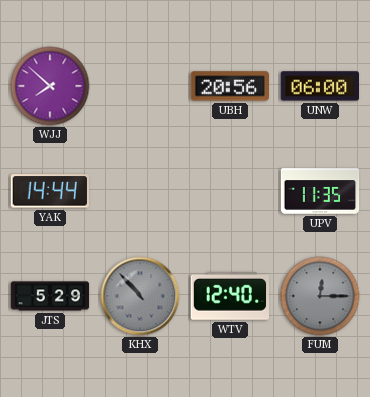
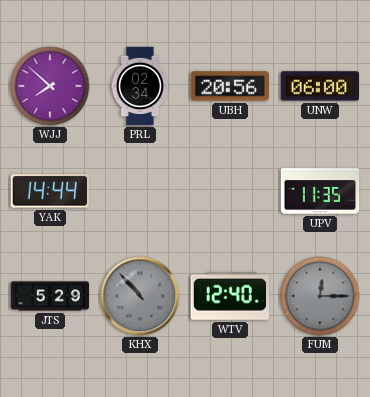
PRL: none -> 02:34
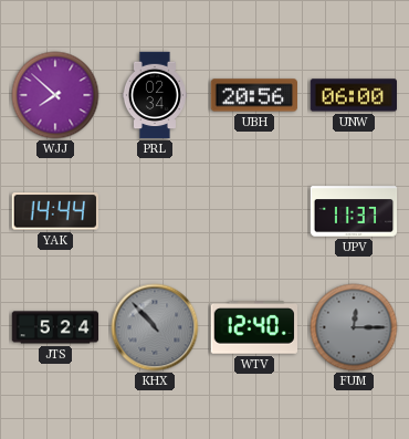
UPV: 11:35 -> 11:37
JTS: 5:29 -> 5:24
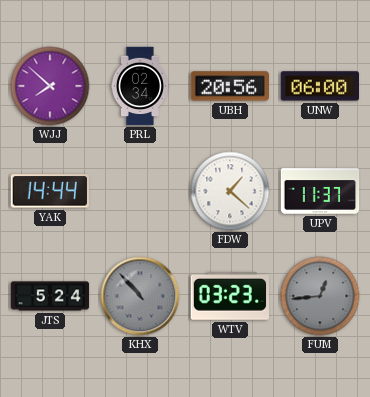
FDW: none -> 1:22
WTV: 12:40 -> 03:23
FUM: 12:15 -> 12:44
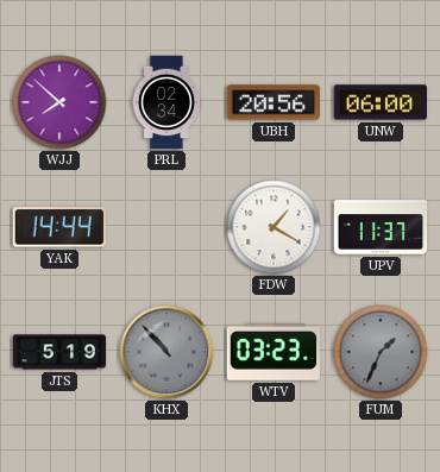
FDW: 1:22 -> 1:20
JTS: 5:24 -> 5:19
FUM: 12:44 -> 1:34
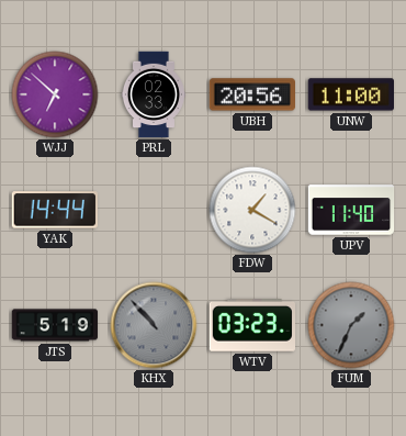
WJJ: 7:52 -> 6:52
PRL: 02:34 -> 02:33
UNW: 06:00 -> 11:00
UPV: 11:37 -> 11:40
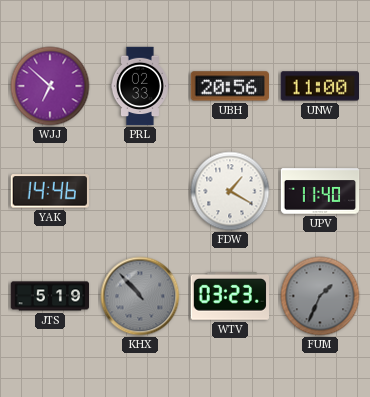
YAK: 14:44 -> 14:46
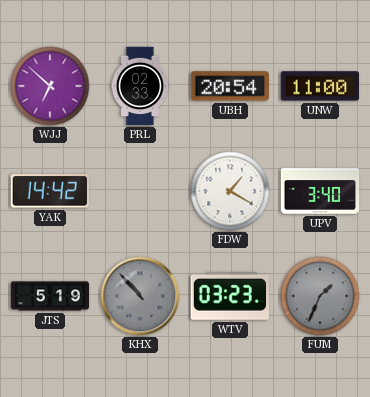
UBH: 20:56 -> 20:54
YAK: 14:46 -> 14:42
UPV: 11:40 -> 3:40
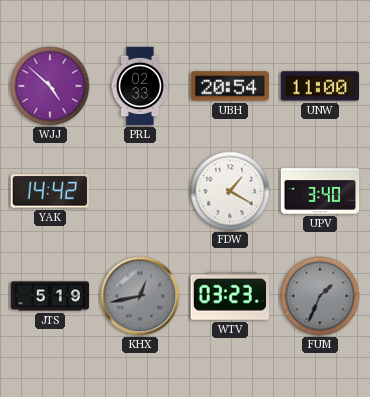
WJJ: 6:52 -> 4:52
KHX: 10:53 -> 12:43
